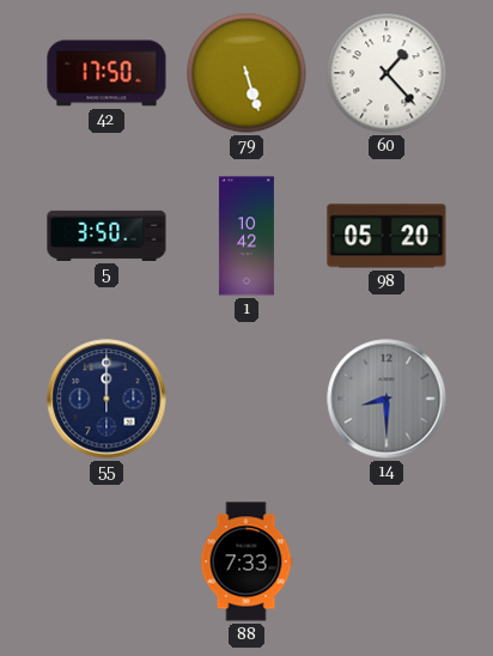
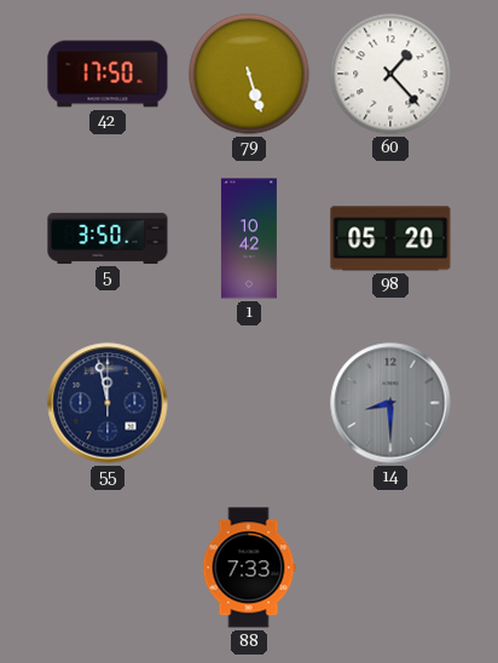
55: 12:00 -> 11:58
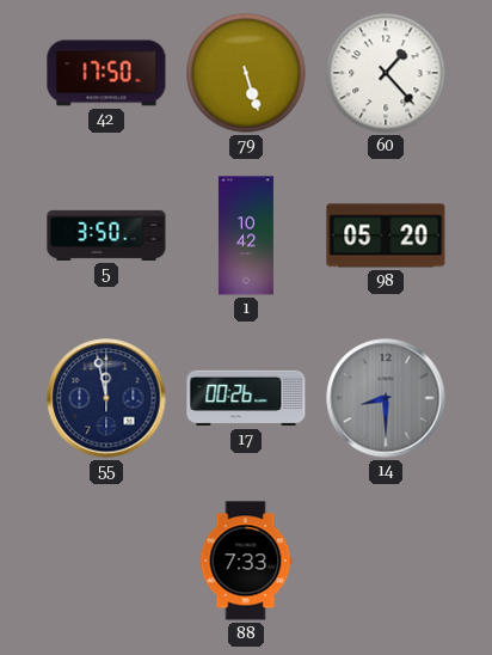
17: none -> 00:26
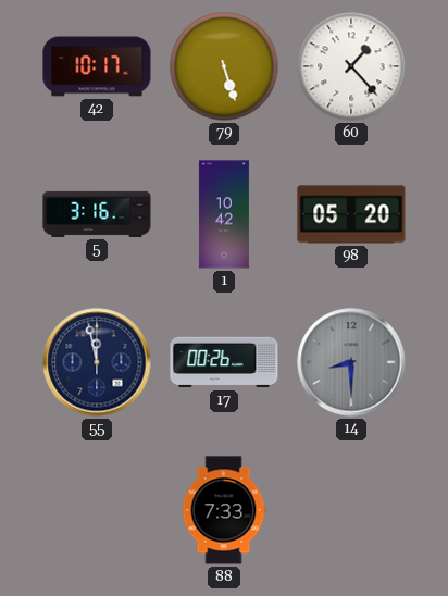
42: 17:50 -> 10:17
5: 3:50 -> 3:16
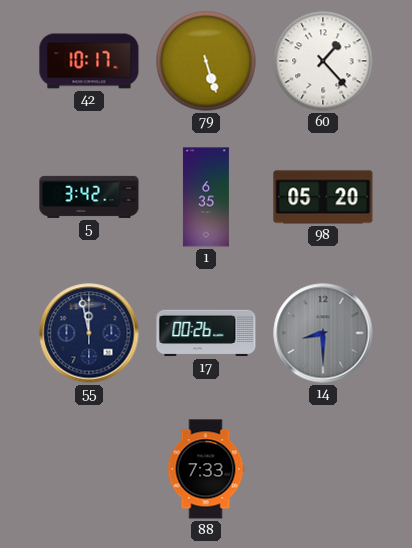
5: 3:16 -> 3:42
1: 10:42 -> 6:35
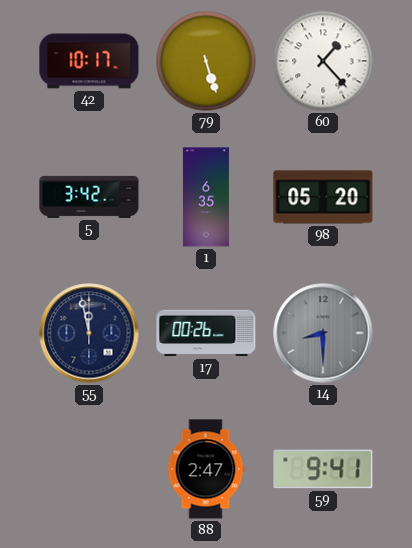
88: 7:33 -> 2:47
59: none -> 9:41
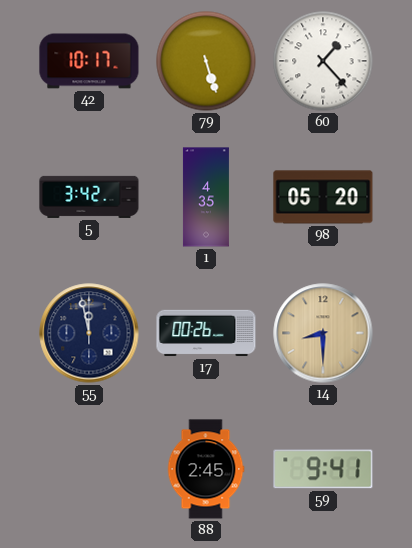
1: 6:35 -> 4:35
14 dial: grey -> champagne
88: 2:47 -> 2:45
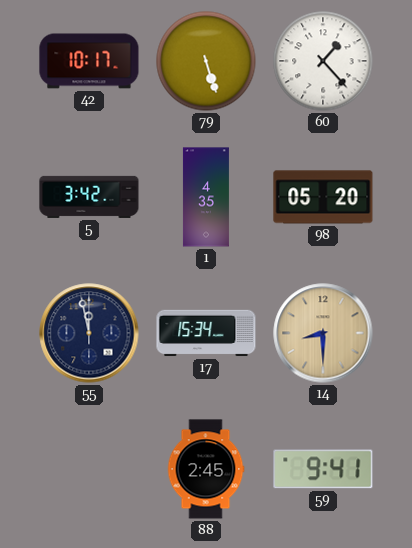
17: 00:26 -> 15:34
